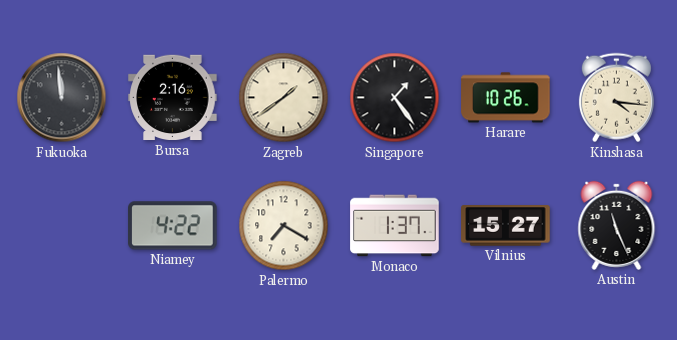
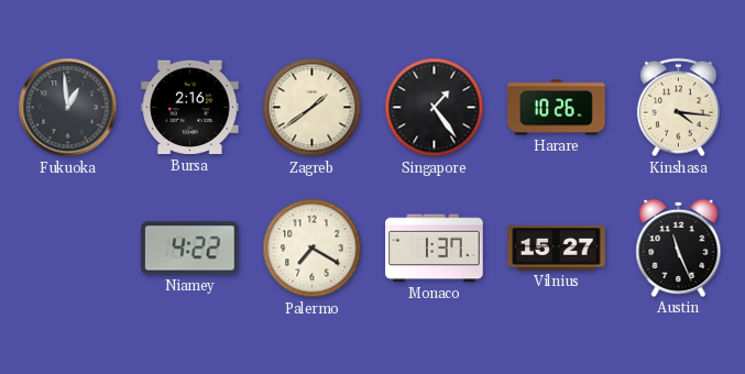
Fukuoka: 11:59 -> 12:59
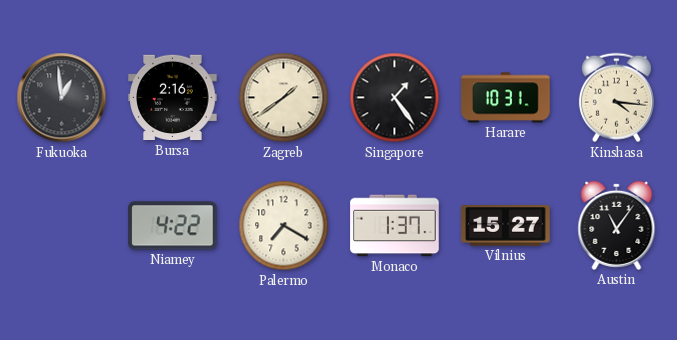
Harare: 10:26 -> 10:31
Austin: 11:26 -> 11:06
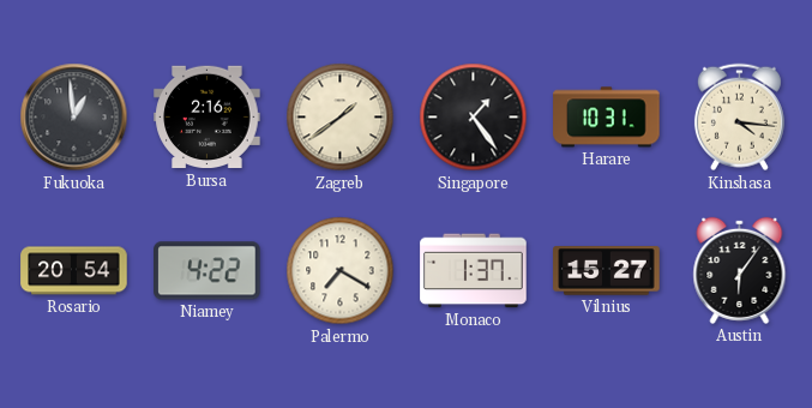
Rosario: none -> 20:54
Austin: 11:06 -> 6:06
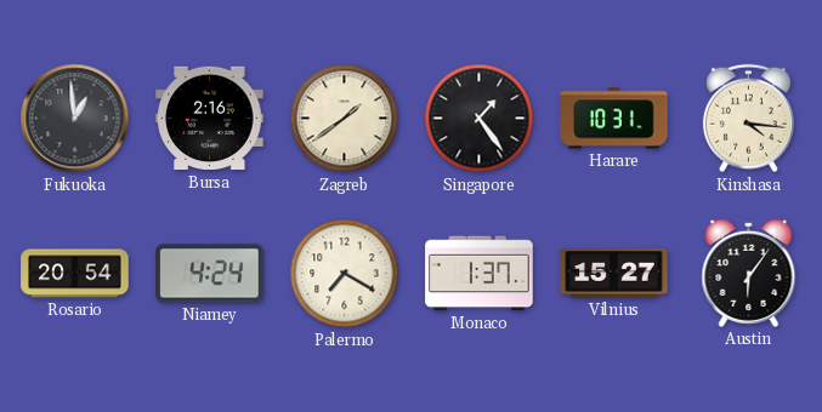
Niamey: 4:22 -> 4:24
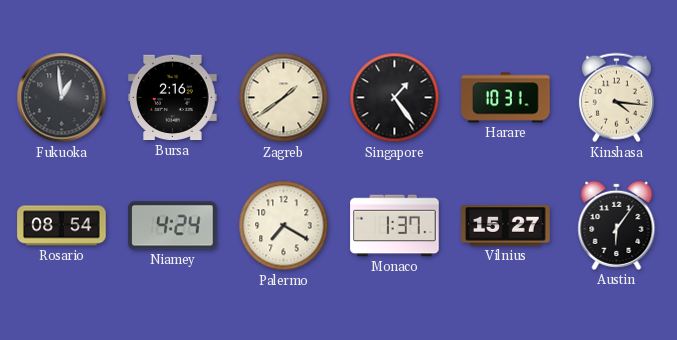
Rosario: 20:54 -> 08:54
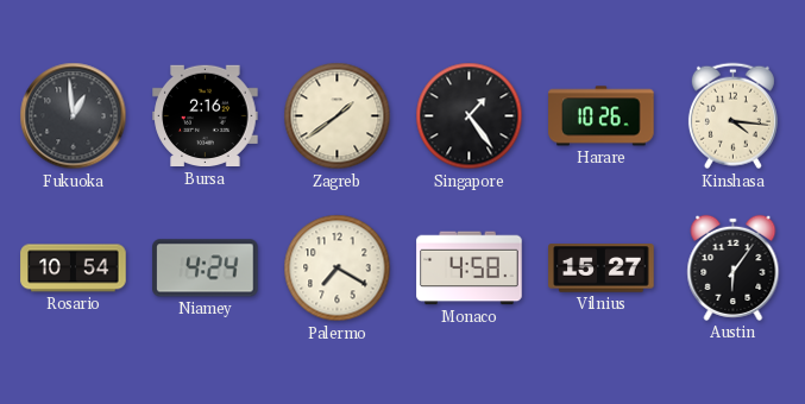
Harare: 10:31 -> 10:26
Rosario: 08:54 -> 10:54
Monaco: 1:37 -> 4:58
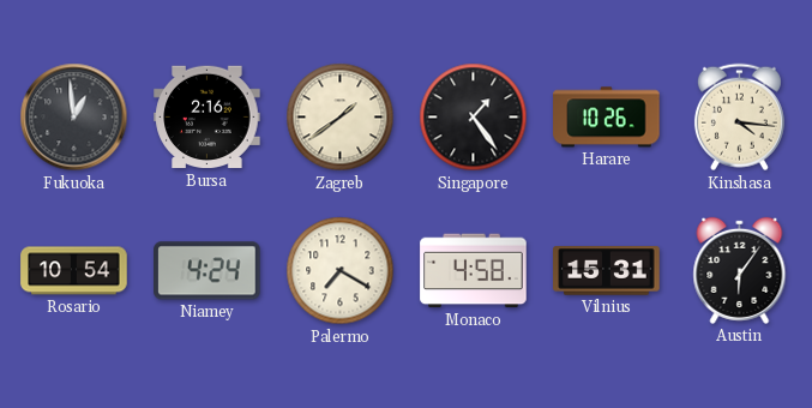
Vilnius: 15:27 -> 15:31
